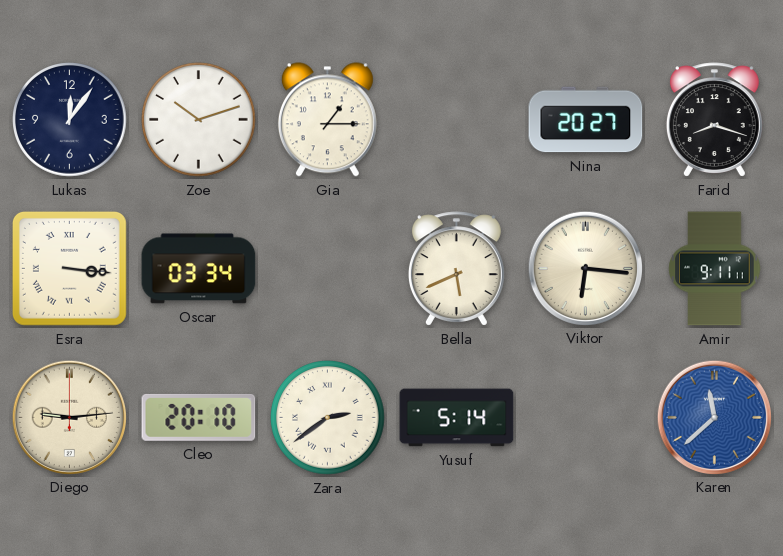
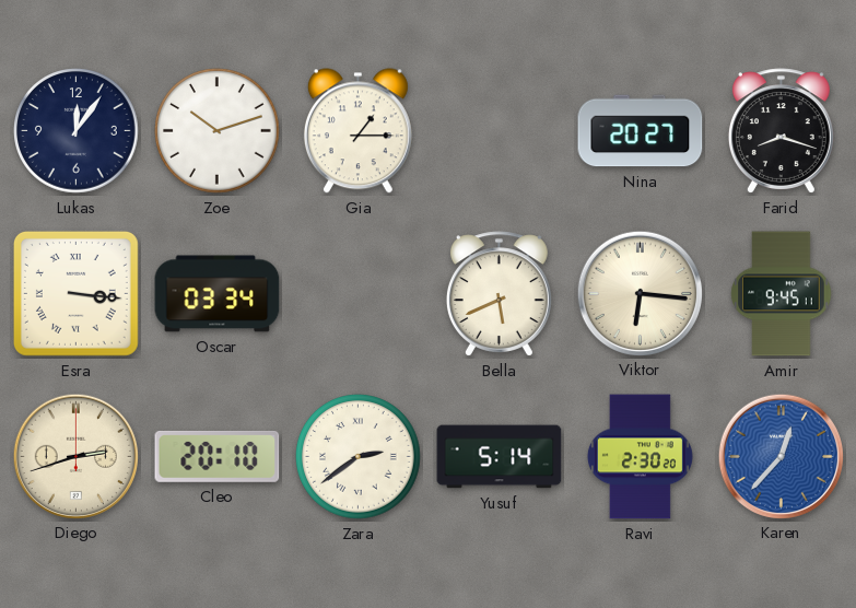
Amir: 9:11 -> 9:45
Diego: 9:14 -> 2:42
Ravi: none -> 2:30
Karen: 11:38 -> 12:37
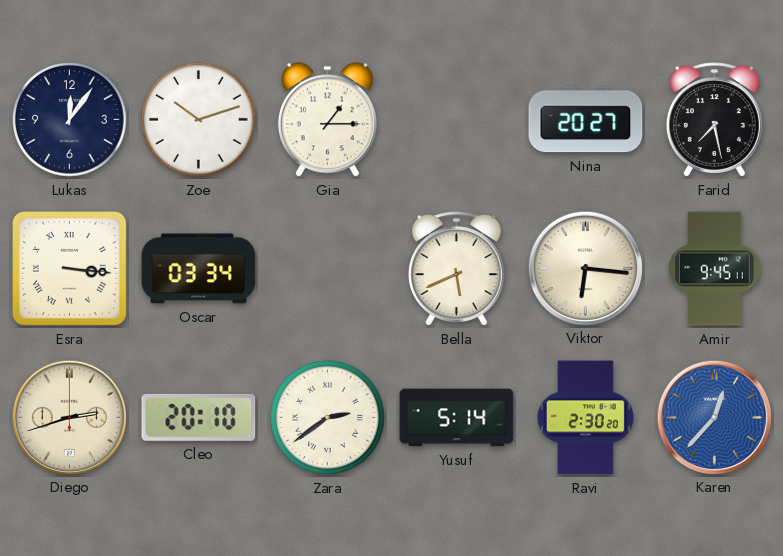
Farid: 8:18 -> 7:28
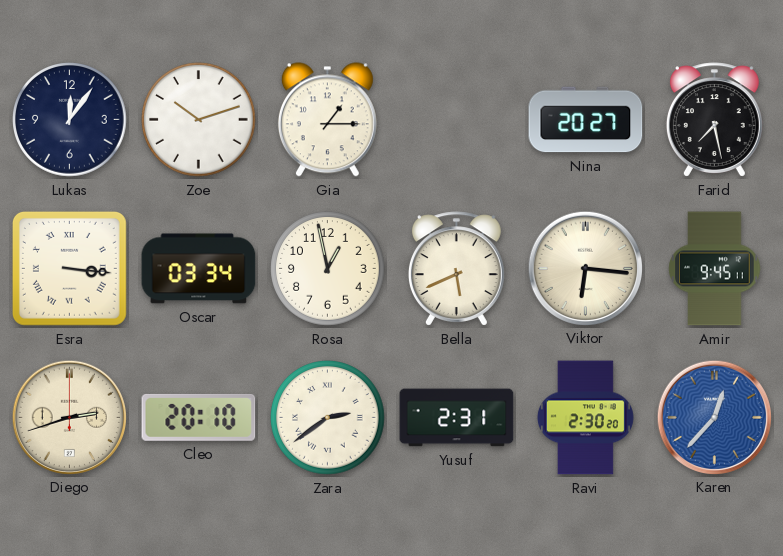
Rosa: none -> 12:58
Yusuf: 5:14 -> 2:31
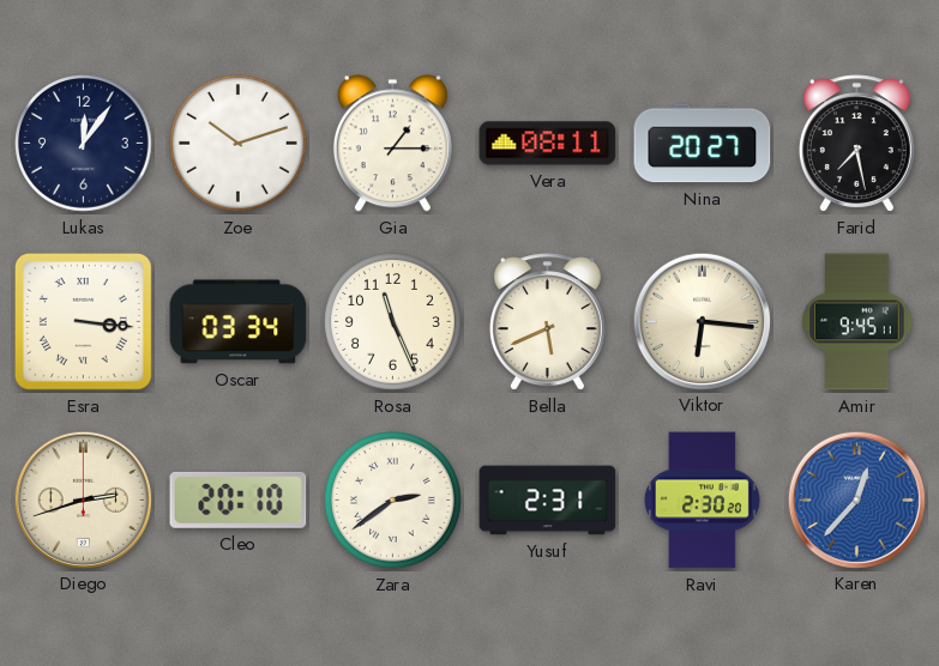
Vera: none -> 08:11
Rosa: 12:58 -> 11:26
